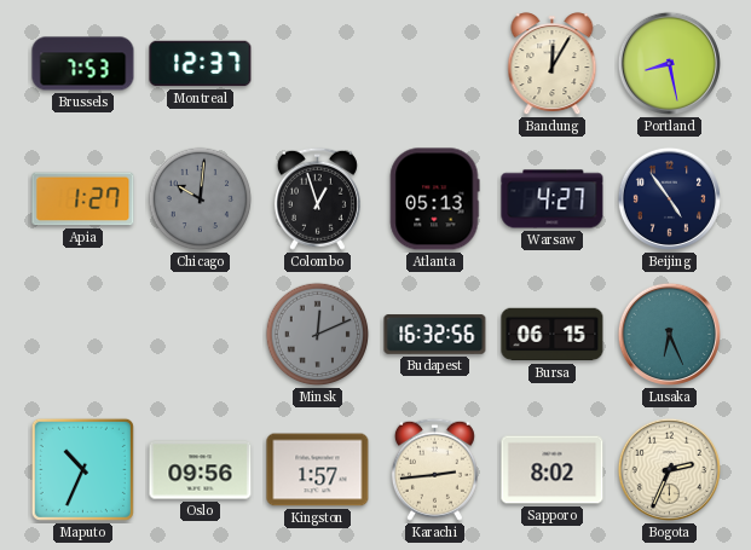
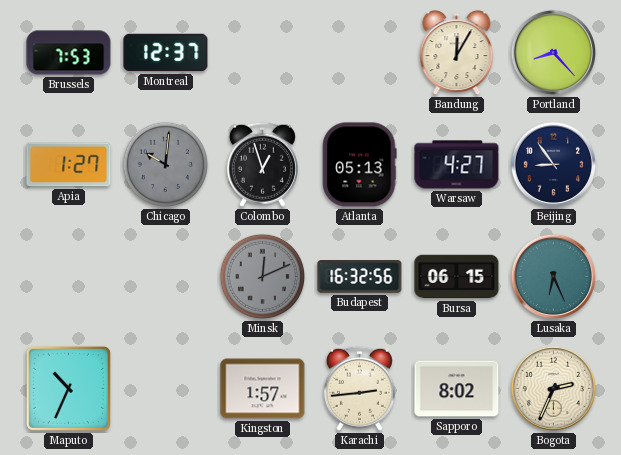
Portland: 8:28 -> 8:23
Beijing: 4:54 -> 8:54
Oslo: 09:56 -> none
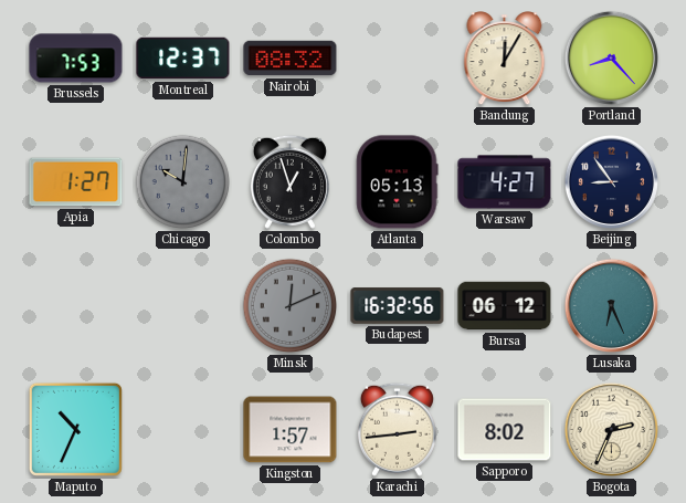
Nairobi: none -> 08:32
Bursa: 06:15 -> 06:12
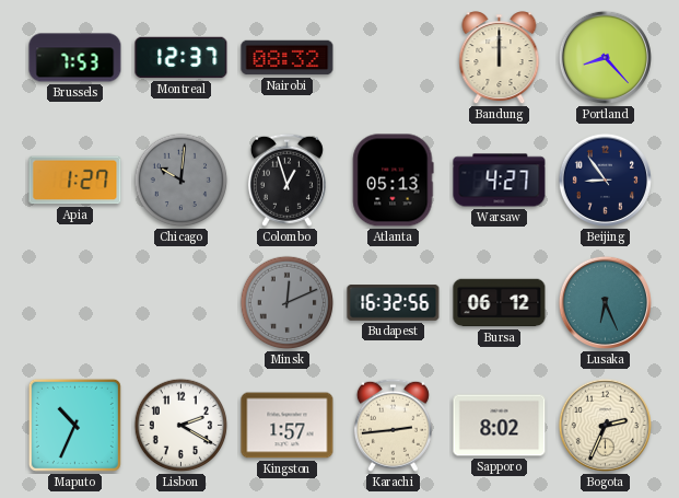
Bandung: 12:05 -> 12:00
Lisbon: none -> 2:20
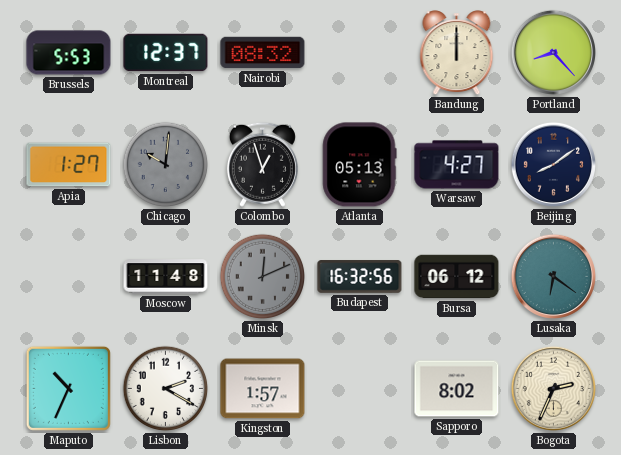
Brussels: 7:53 -> 5:53
Beijing: 8:54 -> 8:09
Moscow: none -> 11:48
Lusaka: 6:26 -> 6:21
Karachi: 2:44 -> none
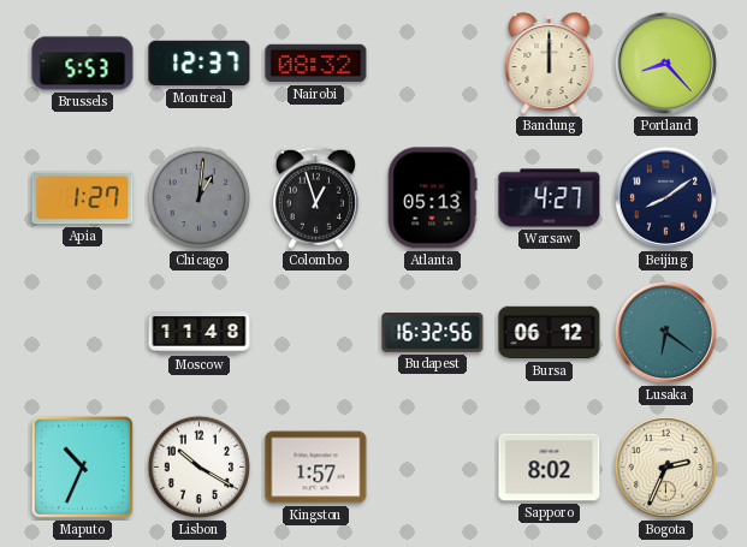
Chicago: 10:01 -> 1:01
Minsk: 12:11 -> none
Lisbon: 2:20 -> 10:20
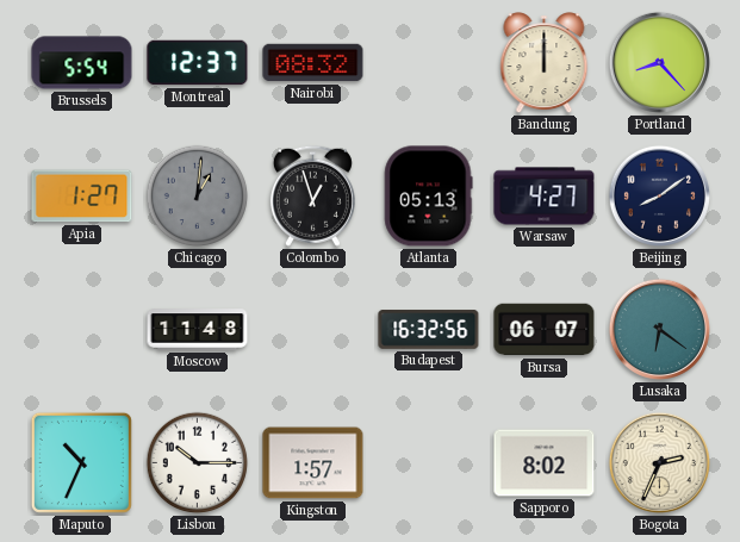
Brussels: 5:53 -> 5:54
Bursa: 06:12 -> 06:07
Lisbon: 10:20 -> 10:15
